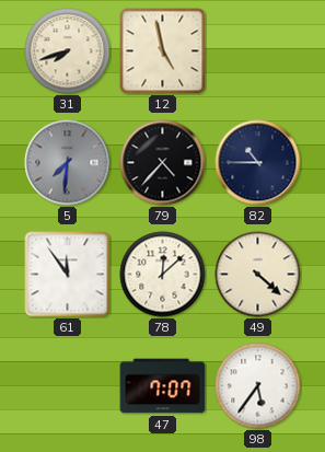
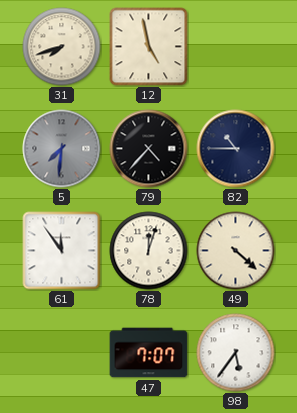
78: 12:08 -> 12:03
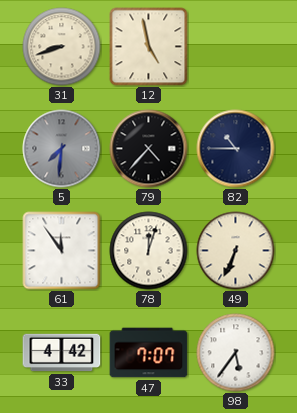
31: 7:42 -> 8:42
49: 4:22 -> 6:34
33: none -> 4:42
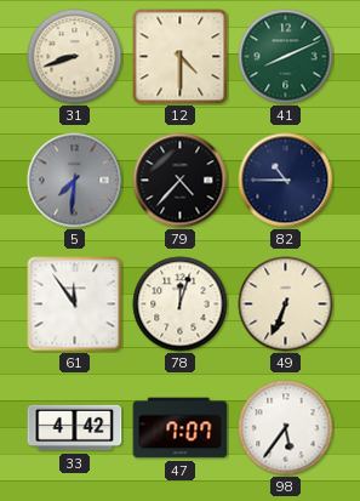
12: 4:58 -> 4:30
41: none -> 8:11
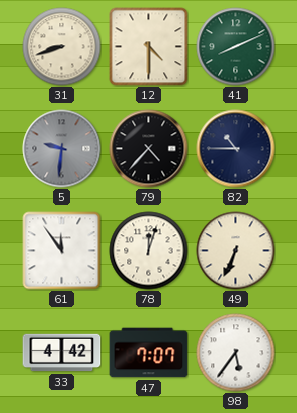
5: 7:31 -> 9:31
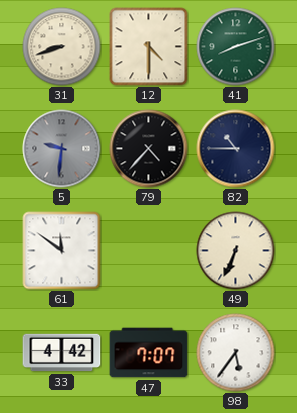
41: 8:11 -> 8:12
61: 11:54 -> 11:51
78: 12:03 -> none
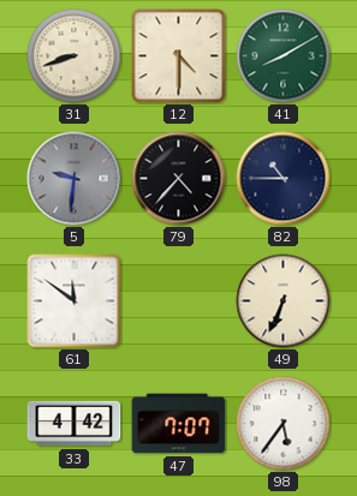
41: 8:12 -> 8:10
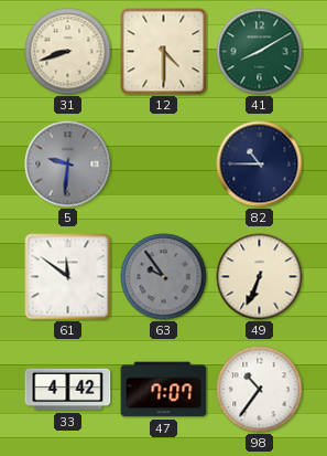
79: 4:37 -> none
63: none -> 9:54
98: 5:36 -> 10:36
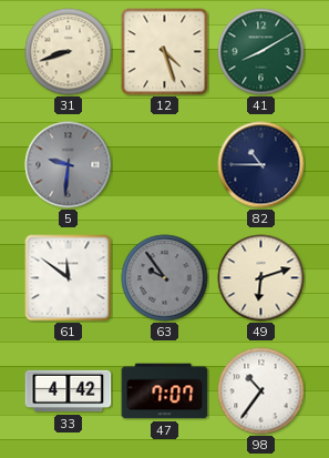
12: 4:30 -> 4:27
49: 6:34 -> 6:12
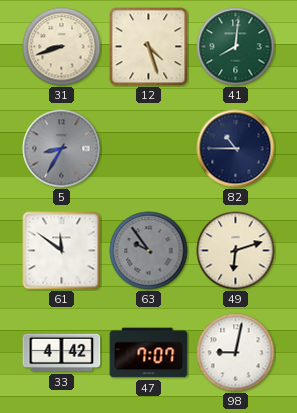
41: 8:10 -> 8:01
5: 9:31 -> 8:35
98: 10:36 -> 9:02
